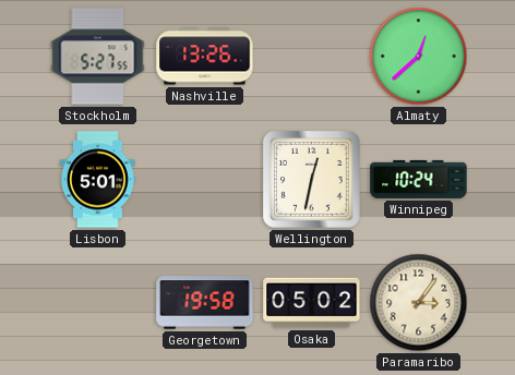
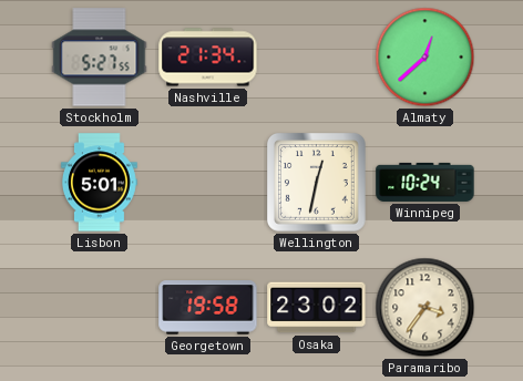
Nashville: 13:26 -> 21:34
Osaka: 05:02 -> 23:02
Paramaribo: 3:06 -> 3:36
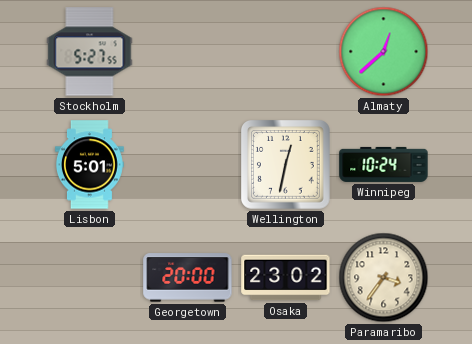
Nashville: 21:34 -> none
Georgetown: 19:58 -> 20:00
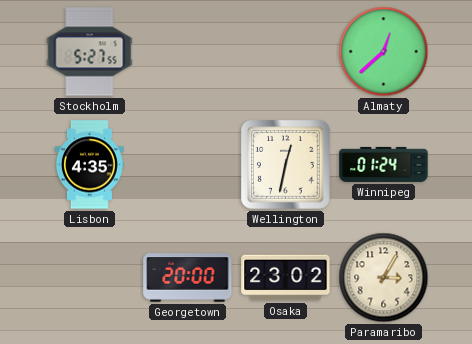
Lisbon: 5:01 -> 4:35
Winnipeg: 10:24 -> 01:24
Paramaribo: 3:36 -> 3:05
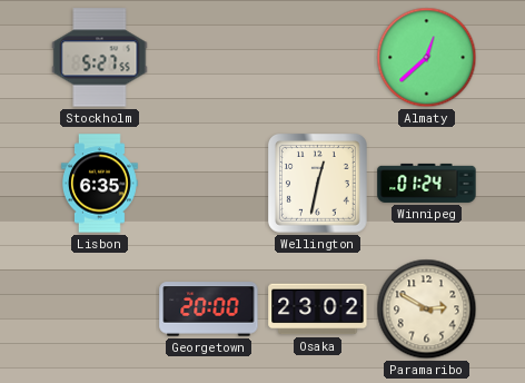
Lisbon: 4:35 -> 6:35
Paramaribo: 3:05 -> 2:50
